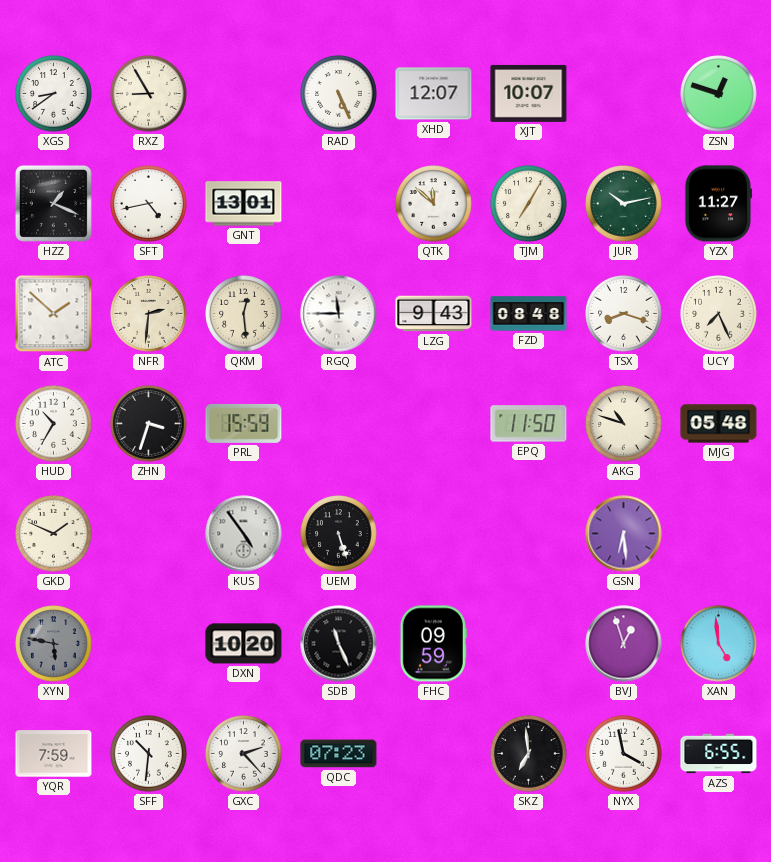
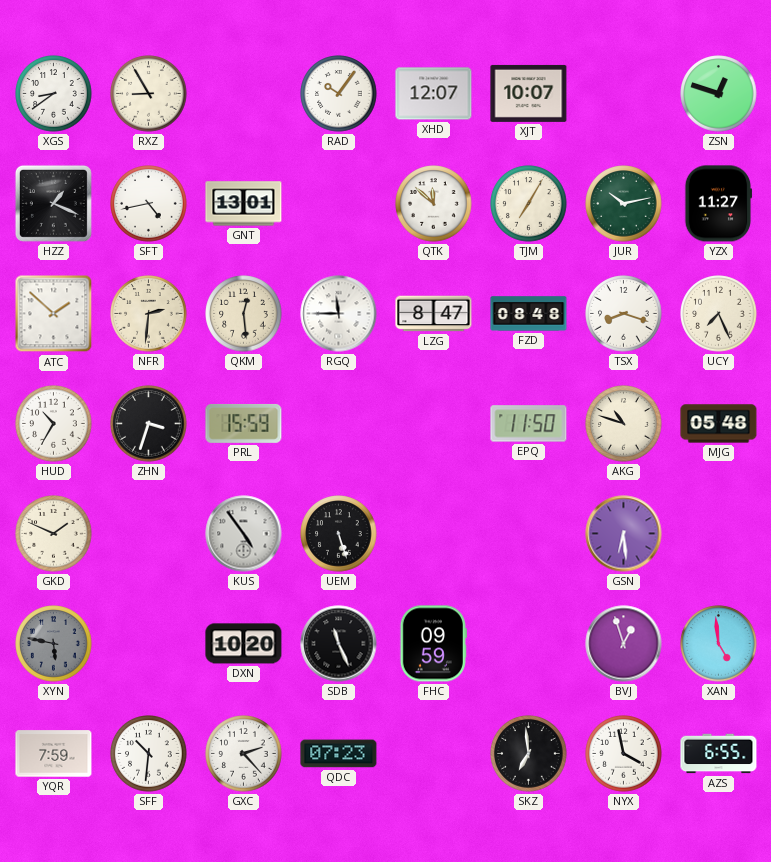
RAD: 5:26 -> 10:06
LZG: 9:43 -> 8:47
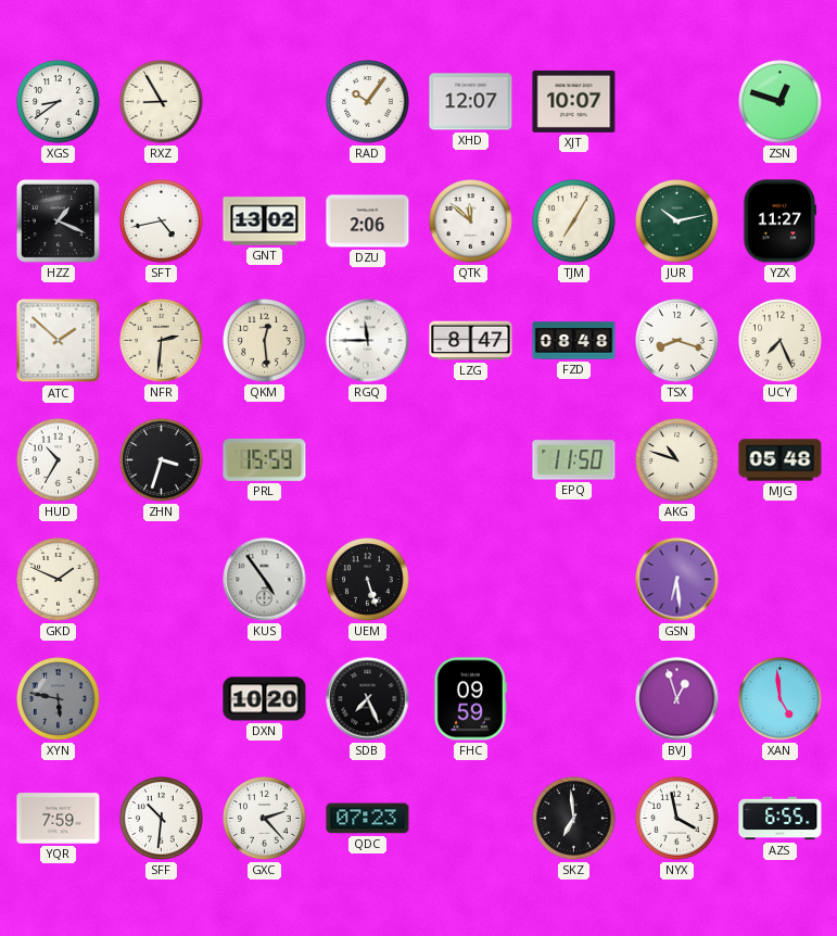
GNT: 13:01 -> 13:02
DZU: none -> 2:06
SDB: 11:26 -> 7:26
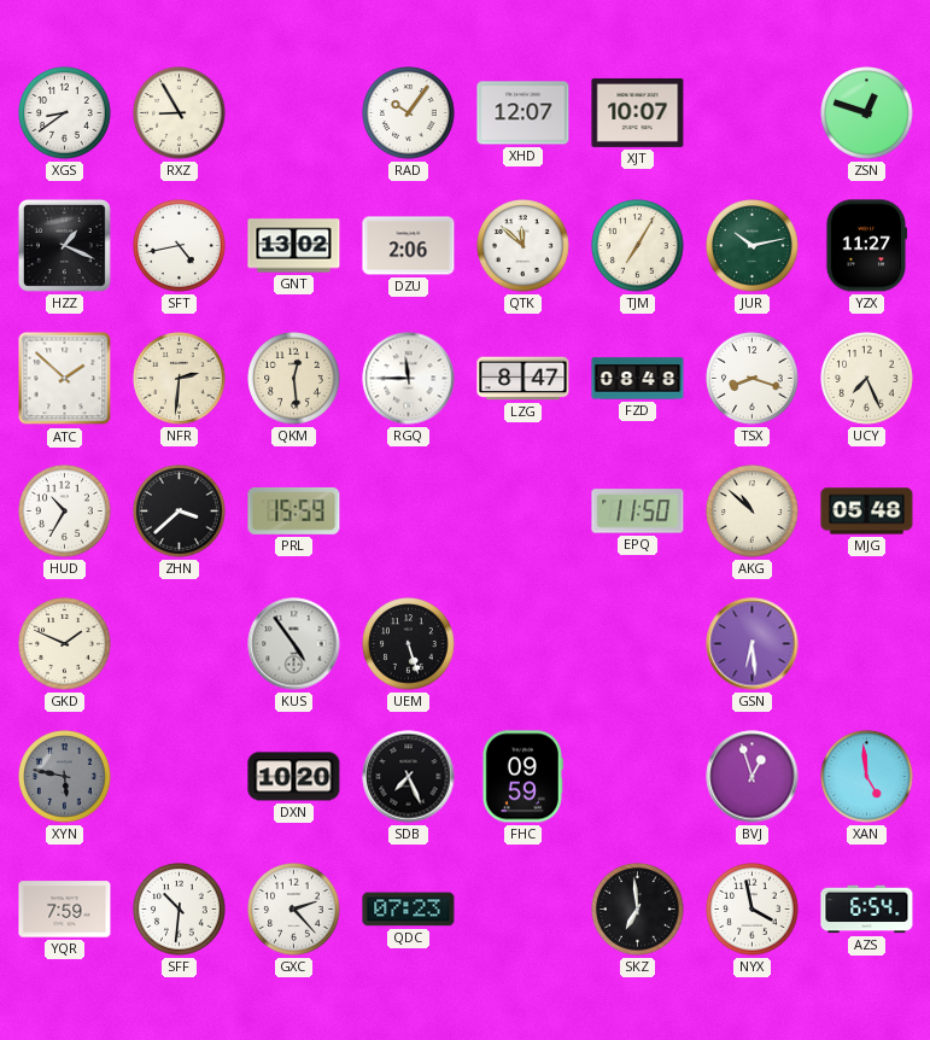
ZHN: 3:33 -> 3:38
AKG: 10:48 -> 10:52
AZS: 6:55 -> 6:54
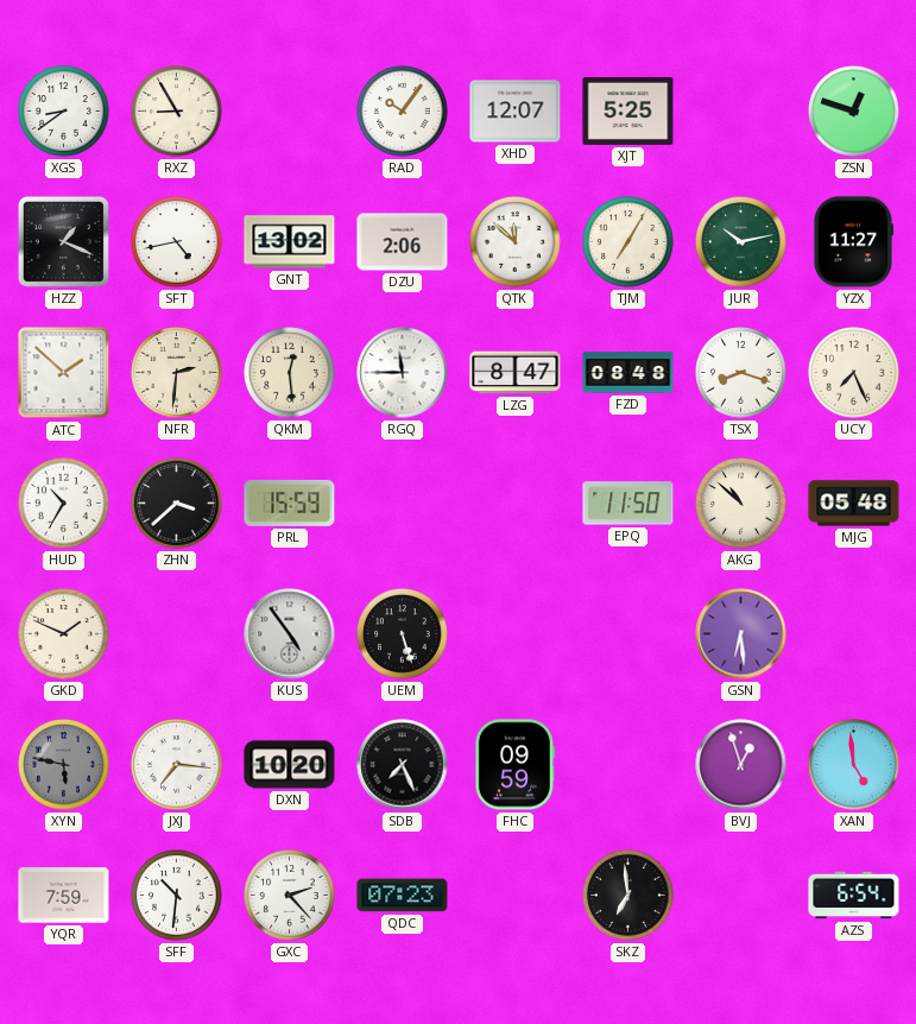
XJT: 10:07 -> 5:25
JXJ: none -> 7:16
NYX: 3:58 -> none
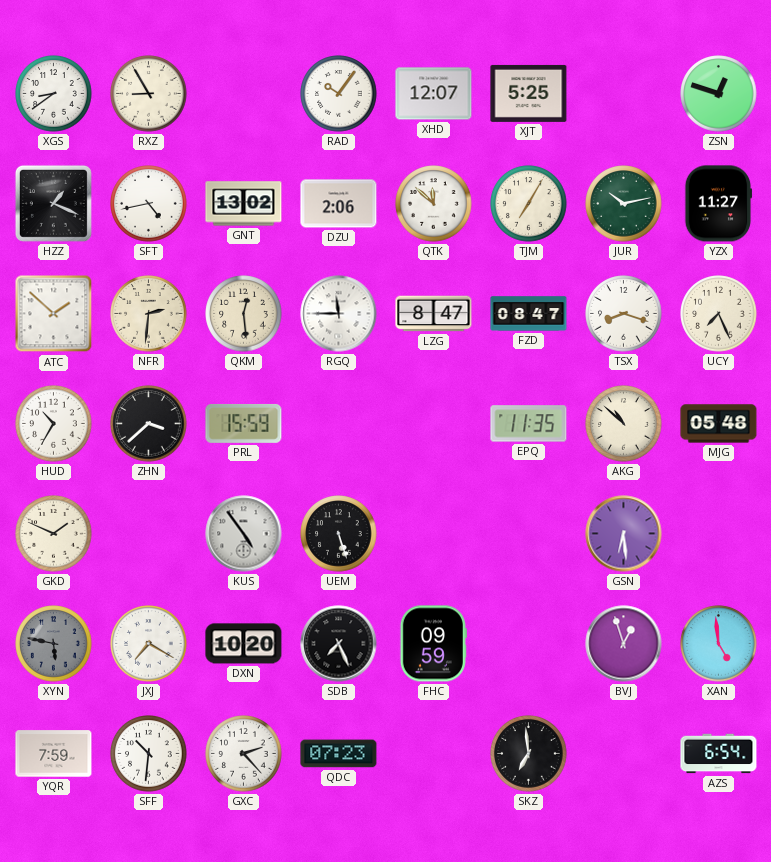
FZD: 08:48 -> 08:47
EPQ: 11:50 -> 11:35
JXJ: 7:16 -> 7:20
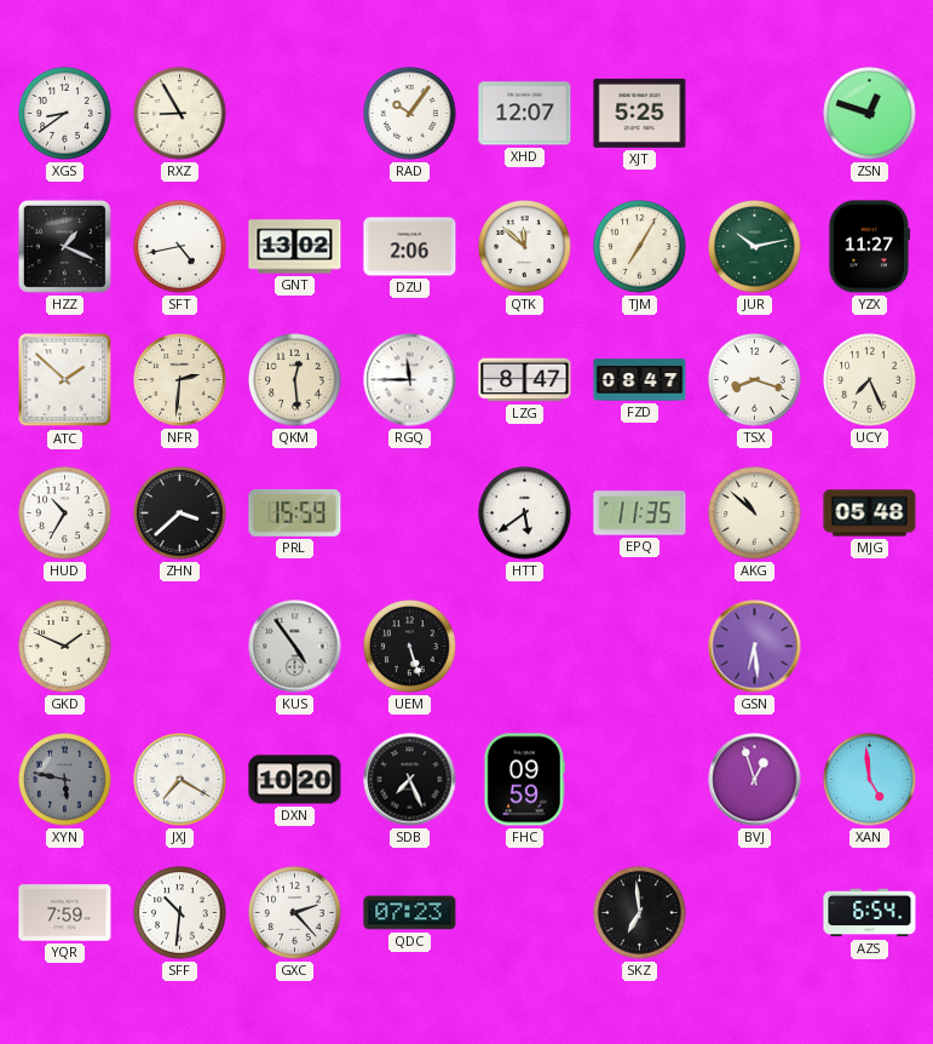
HTT: none -> 5:39
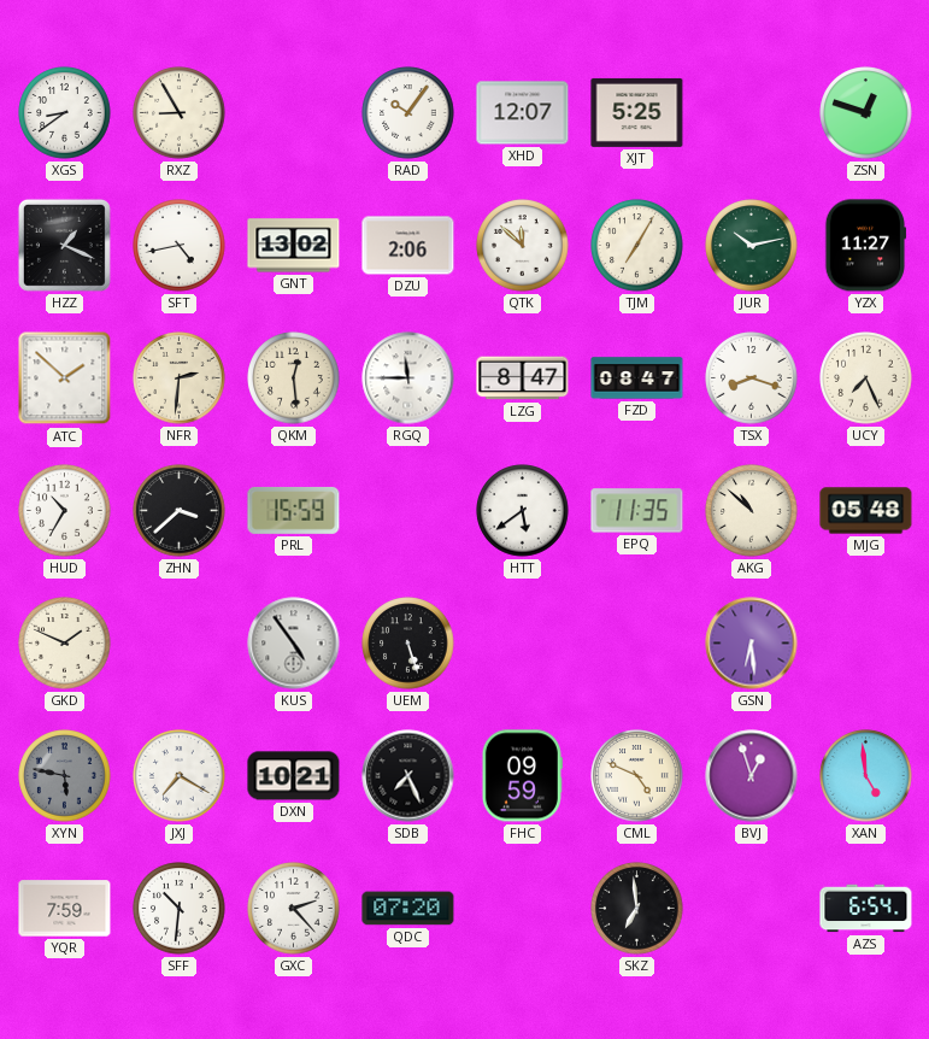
DXN: 10:20 -> 10:21
CML: none -> 4:49
QDC: 07:23 -> 07:20
